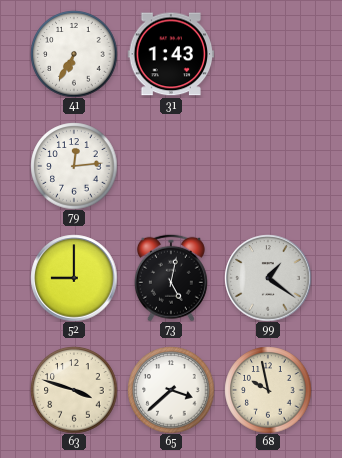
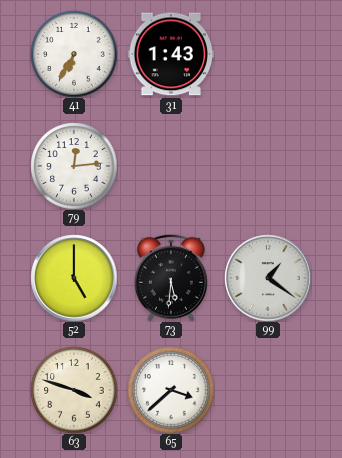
52: 9:00 -> 5:00
73: 5:02 -> 5:31
68: 9:58 -> none
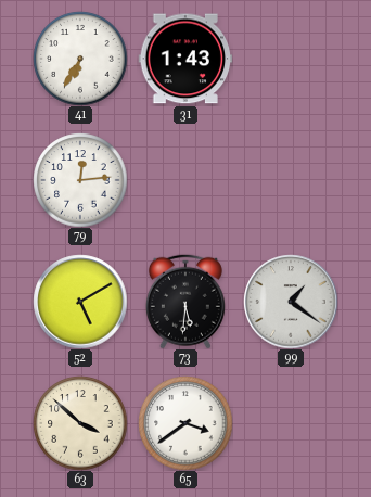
52: 5:00 -> 5:10
63: 3:48 -> 3:52
65: 3:38 -> 3:39
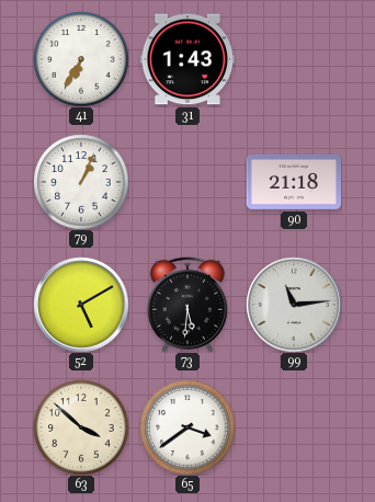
79: 12:14 -> 1:04
90: none -> 21:18
99: 1:21 -> 11:14
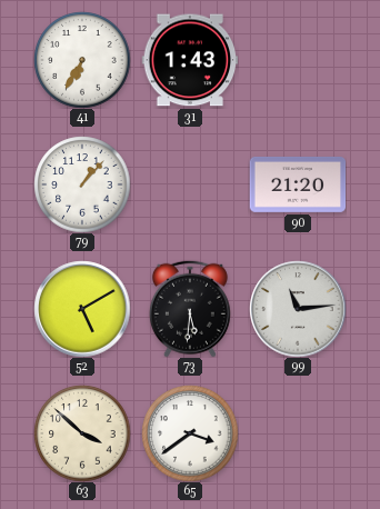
79: 1:04 -> 1:07
90: 21:18 -> 21:20
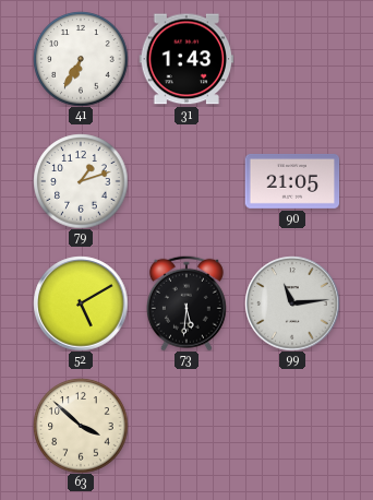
79: 1:07 -> 1:12
90: 21:20 -> 21:05
65: 3:39 -> none
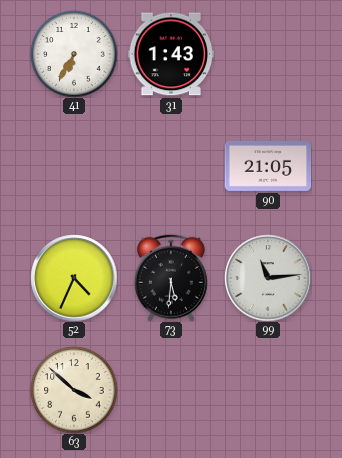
79: 1:12 -> none
52: 5:10 -> 4:34
